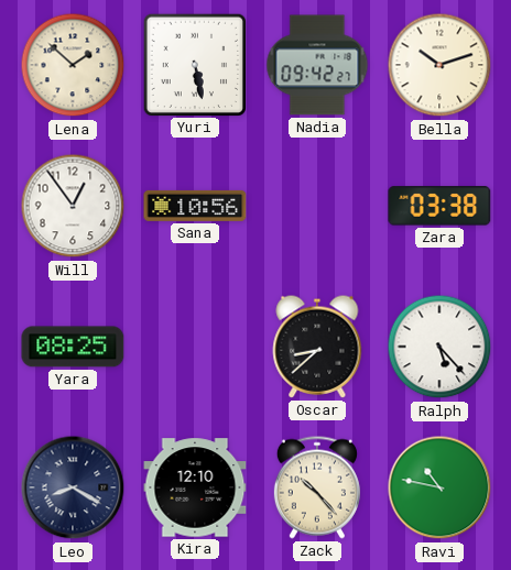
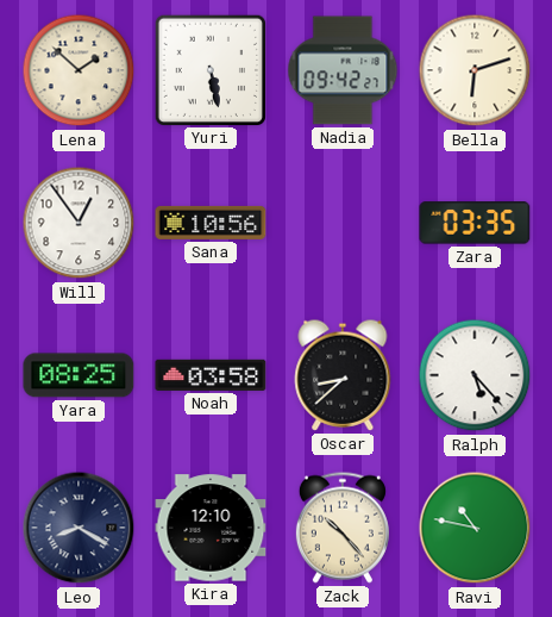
Bella: 10:12 -> 6:12
Zara: 03:38 -> 03:35
Noah: none -> 03:58
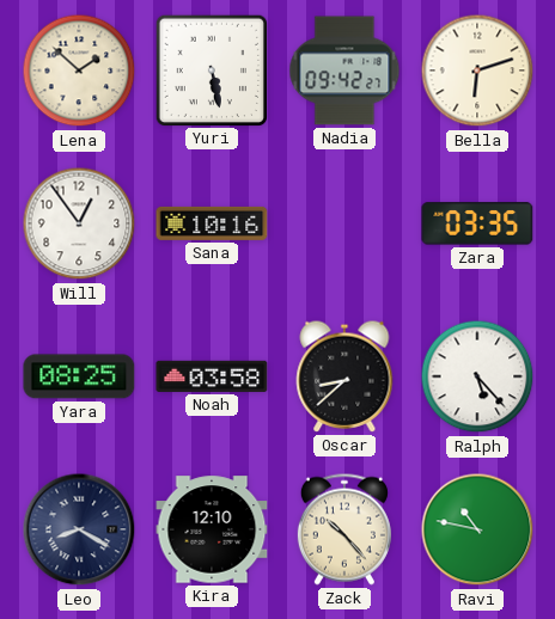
Sana: 10:56 -> 10:16
